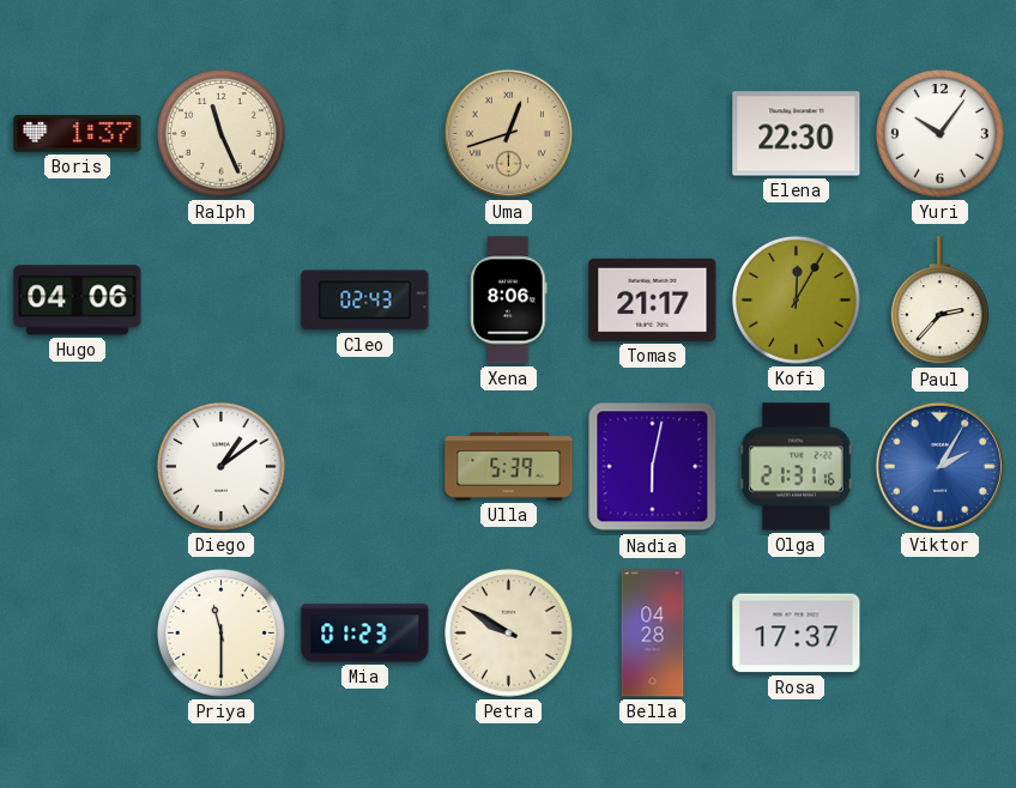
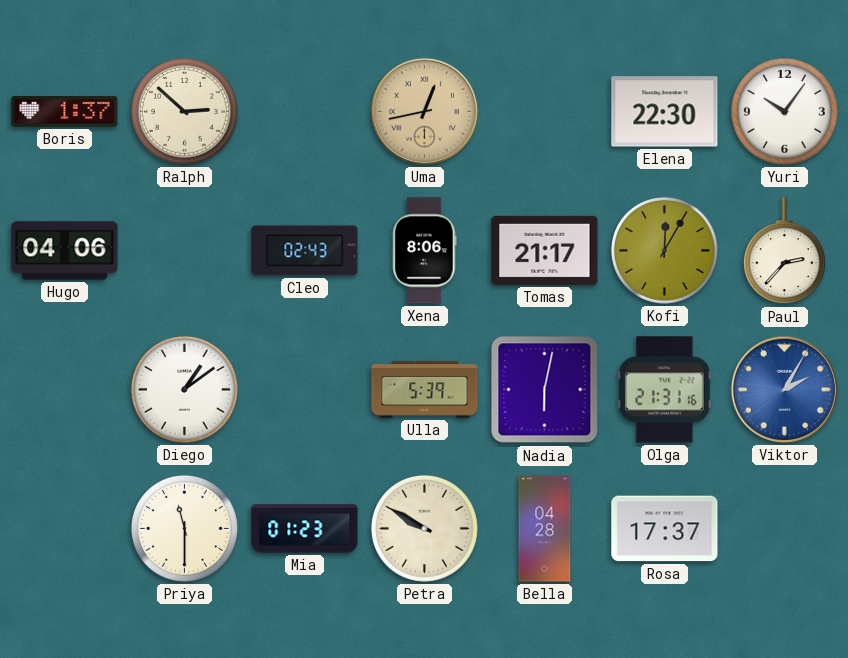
Ralph: 11:26 -> 2:52
Uma: 12:42 -> 12:43
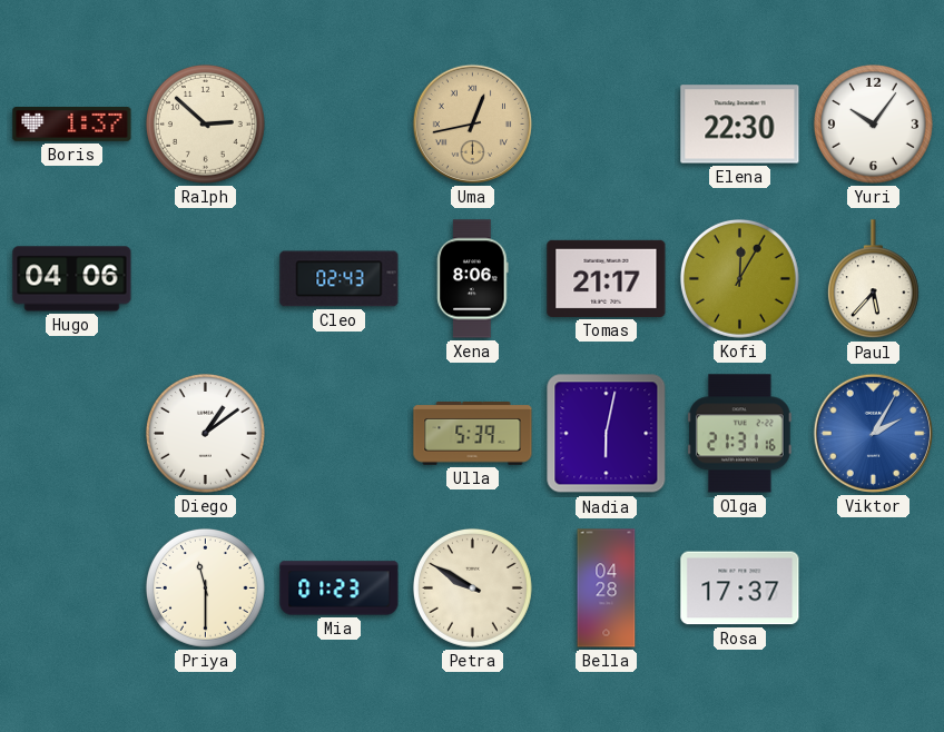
Paul: 2:37 -> 5:37
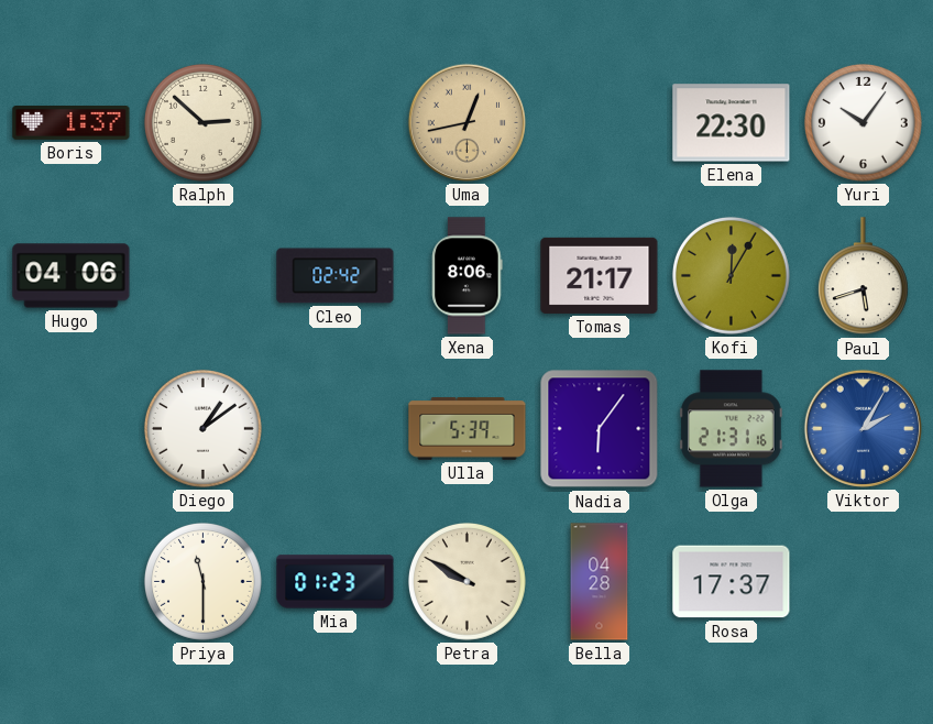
Cleo: 02:43 -> 02:42
Paul: 5:37 -> 5:42
Nadia: 6:02 -> 6:06
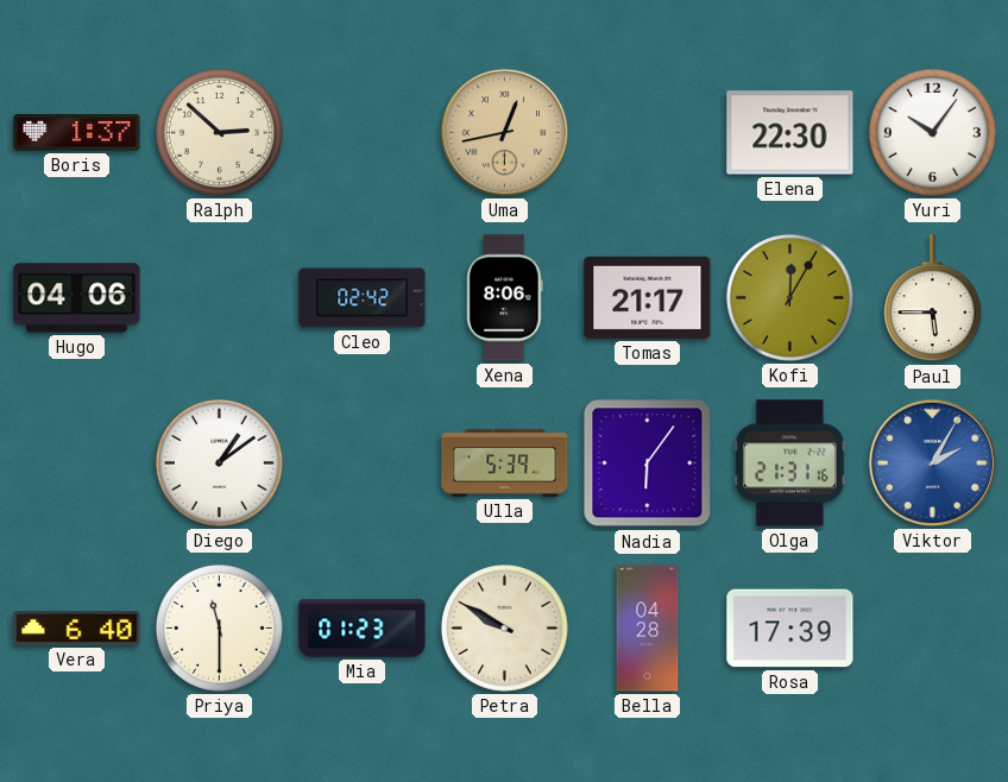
Paul: 5:42 -> 5:45
Vera: none -> 6:40
Rosa: 17:37 -> 17:39
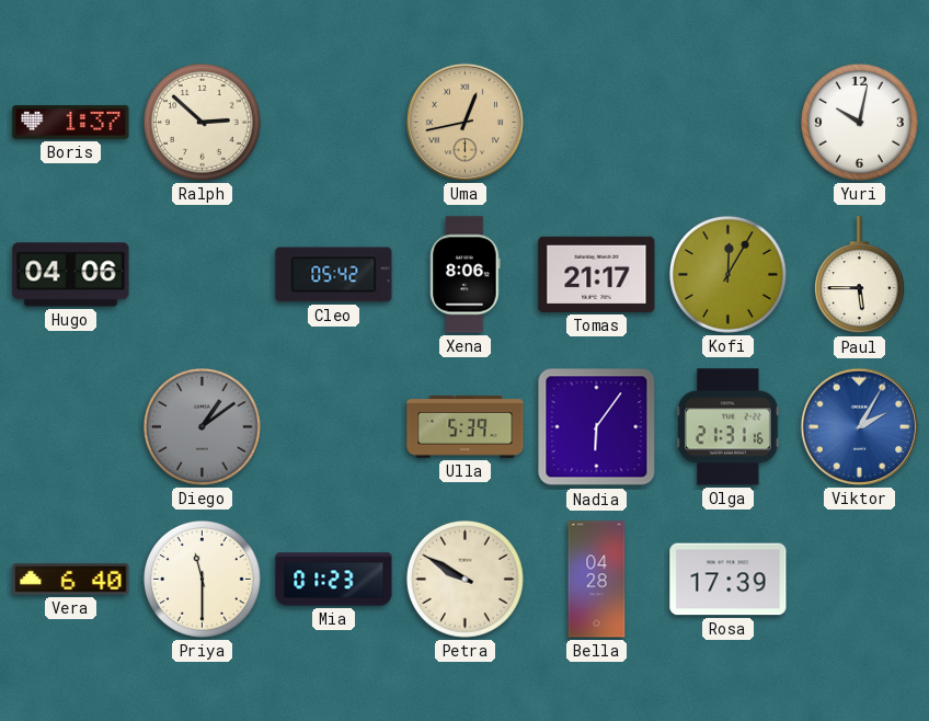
Elena: 22:30 -> none
Yuri: 10:06 -> 10:02
Cleo: 02:42 -> 05:42
Diego dial: white -> grey
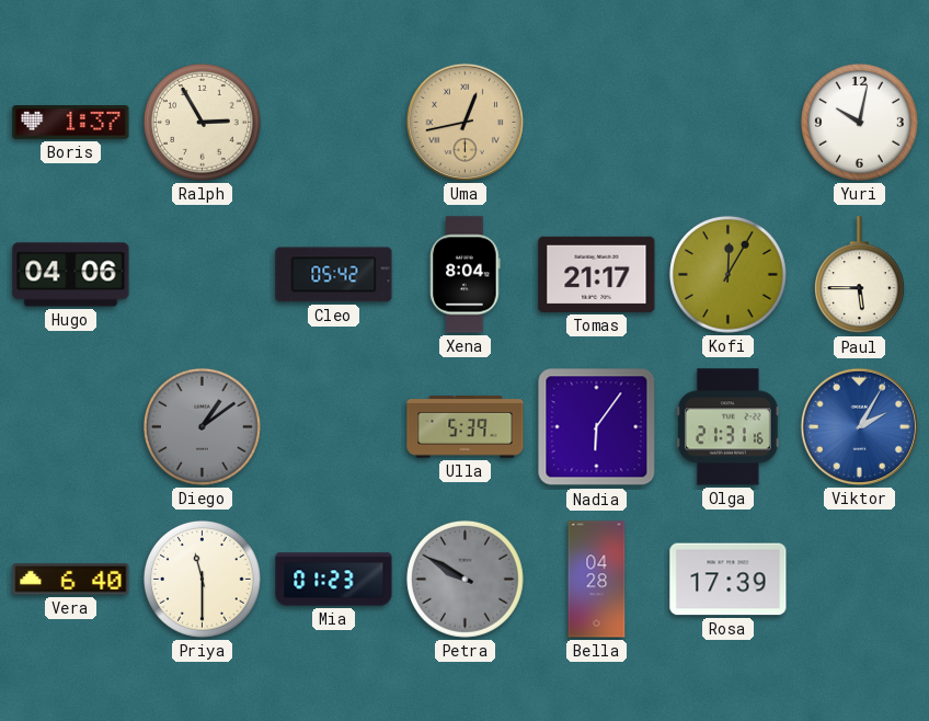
Ralph: 2:52 -> 2:55
Xena: 8:06 -> 8:04
Petra dial: cream -> grey
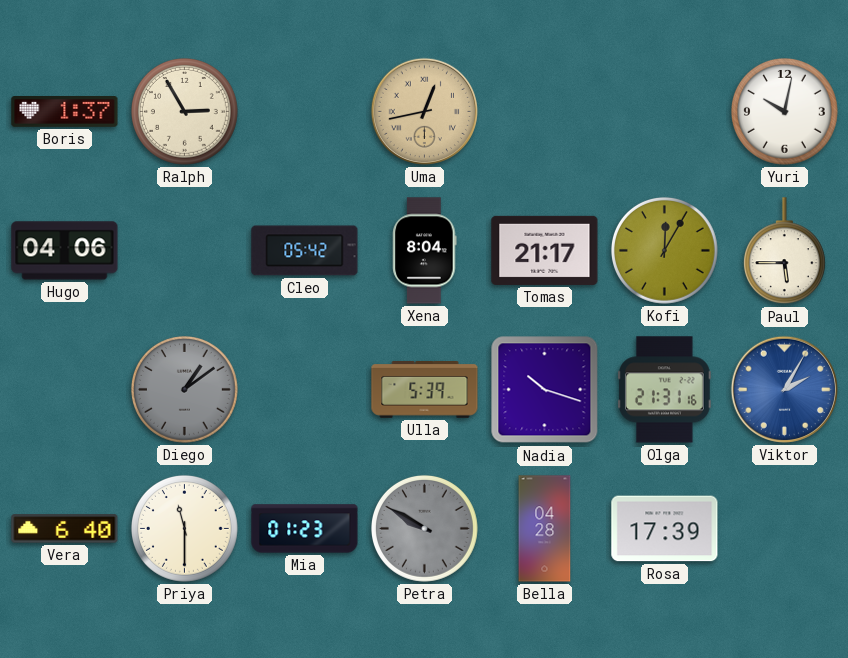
Nadia: 6:06 -> 10:18
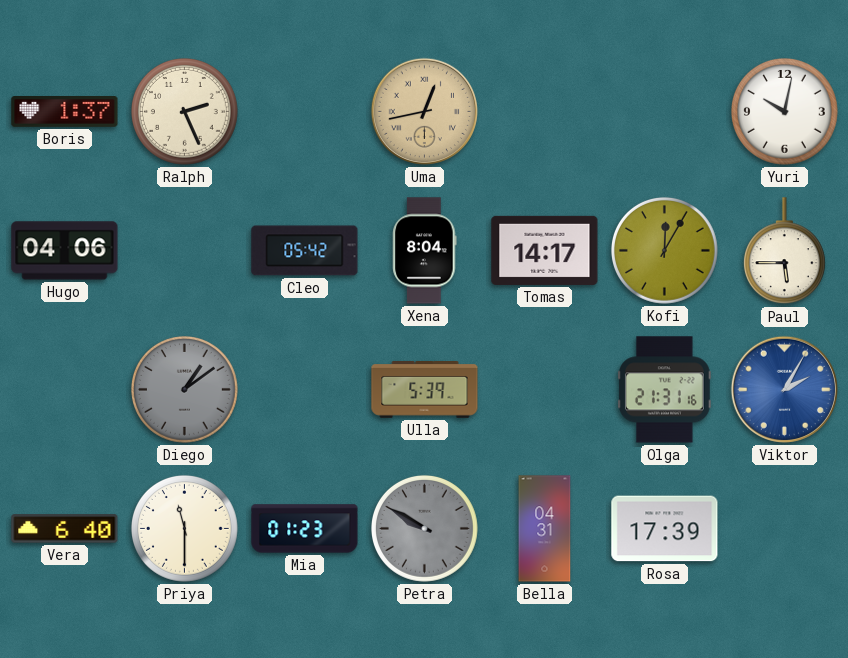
Ralph: 2:55 -> 2:26
Tomas: 21:17 -> 14:17
Nadia: 10:18 -> none
Bella: 04:28 -> 04:31
